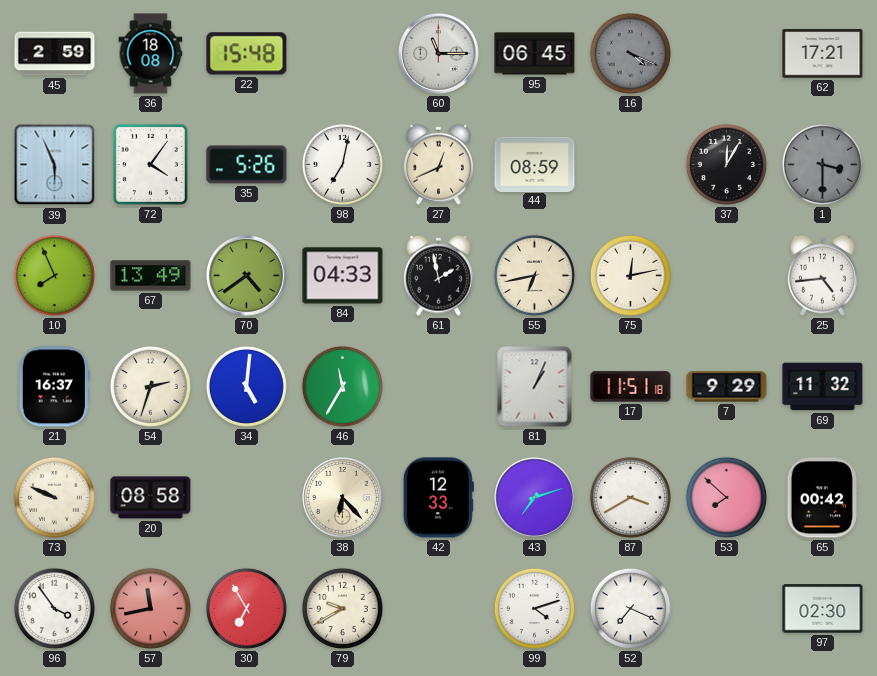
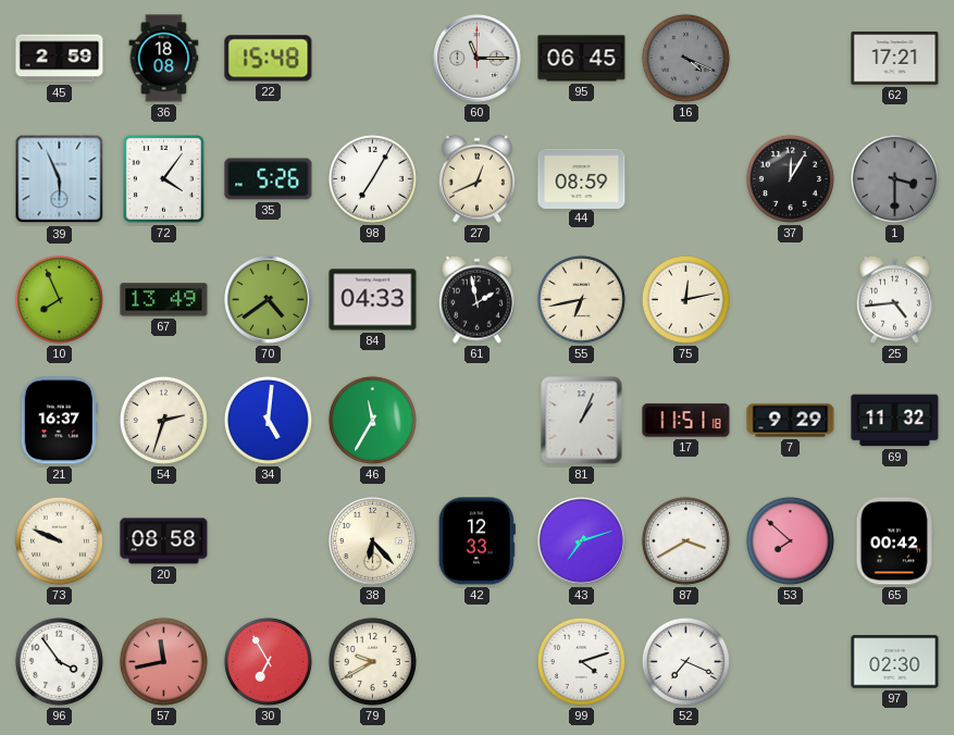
98: 7:02 -> 7:05
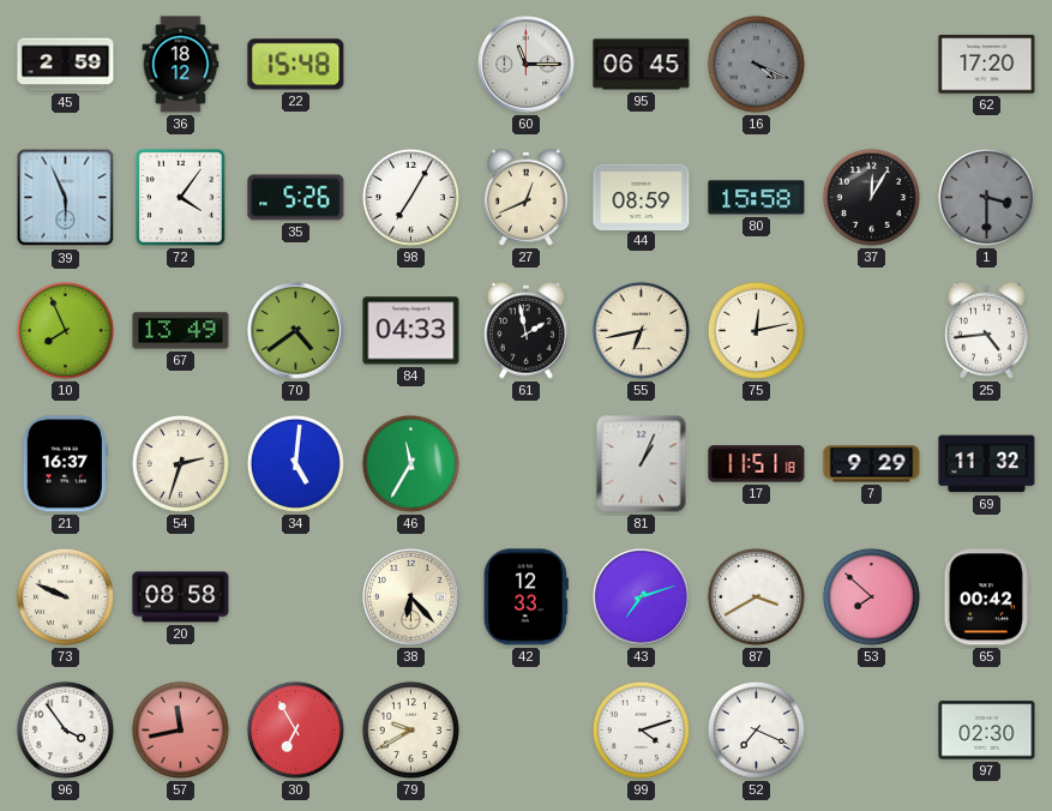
36: 18:08 -> 18:12
62: 17:21 -> 17:20
80: none -> 15:58
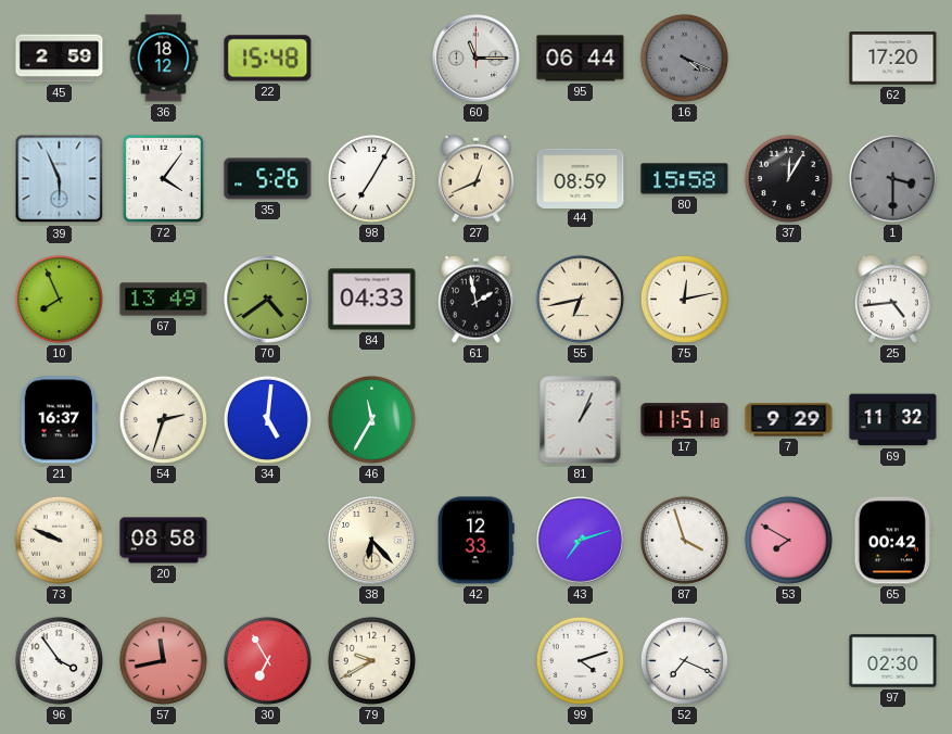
95: 06:45 -> 06:44
87: 3:40 -> 3:57
53: 7:52 -> 7:50
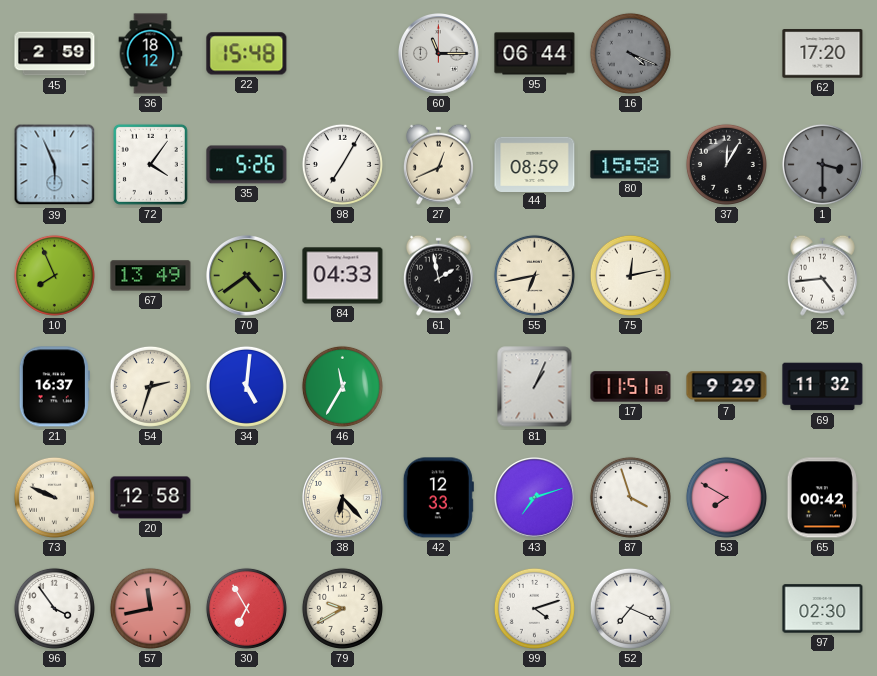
20: 08:58 -> 12:58
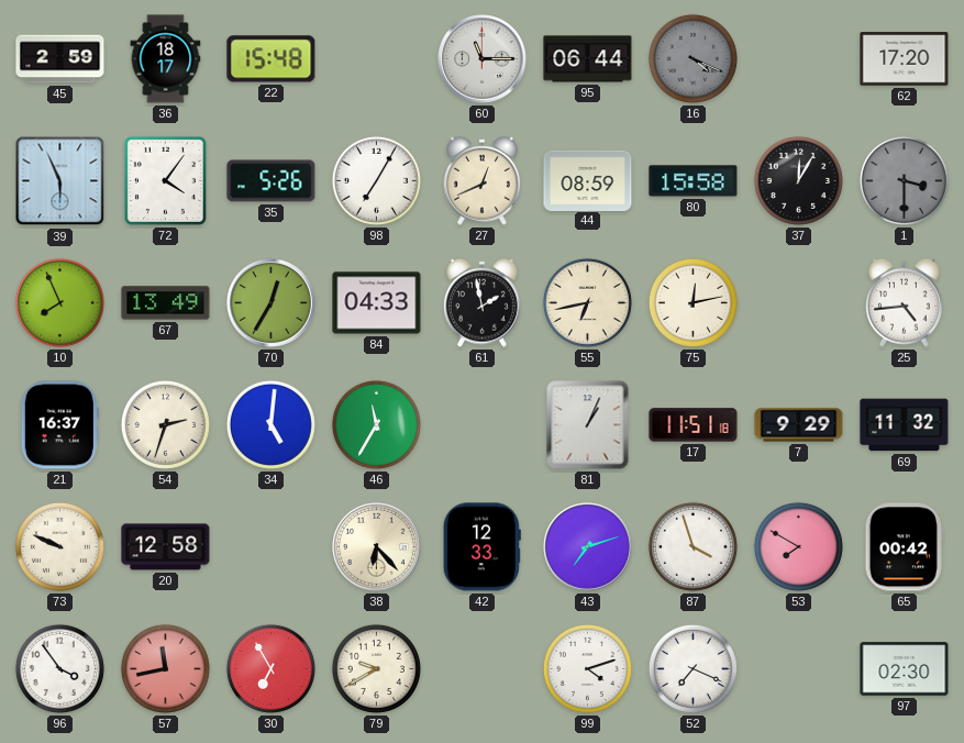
36: 18:12 -> 18:17
70: 4:39 -> 12:35
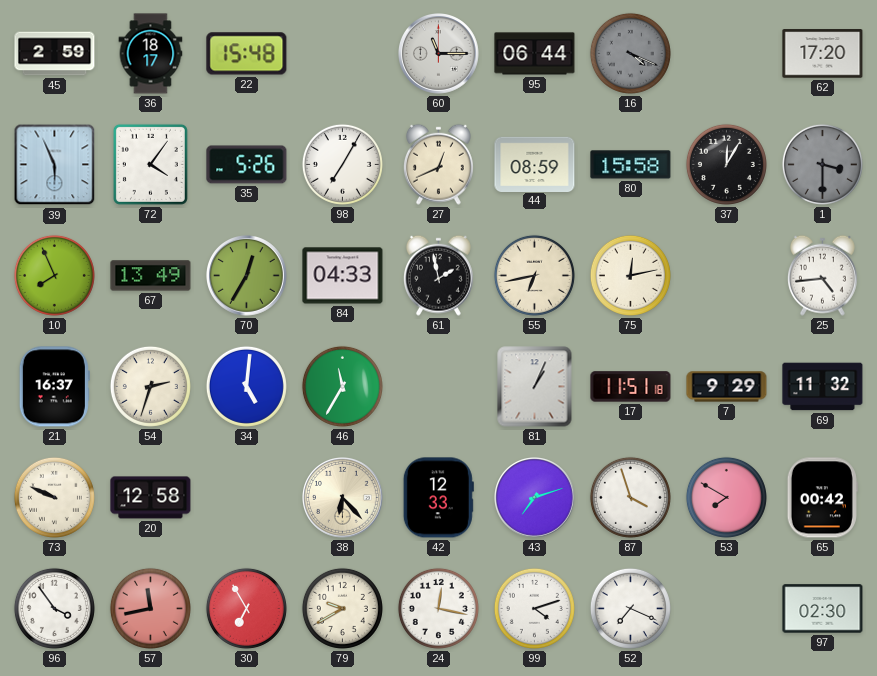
24: none -> 12:17
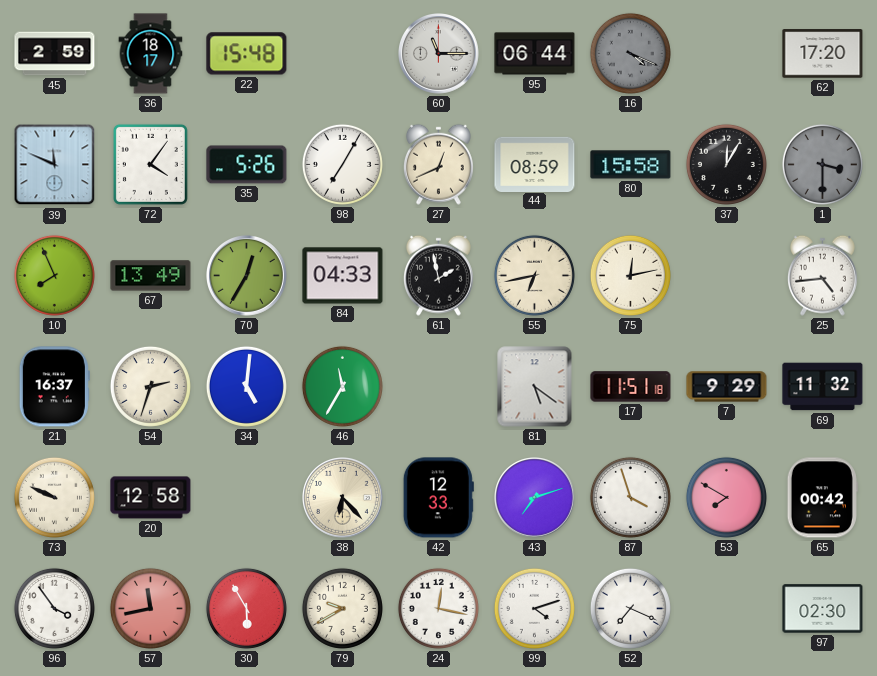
39: 5:56 -> 11:49
81: 1:04 -> 5:21
30: 6:55 -> 5:55
